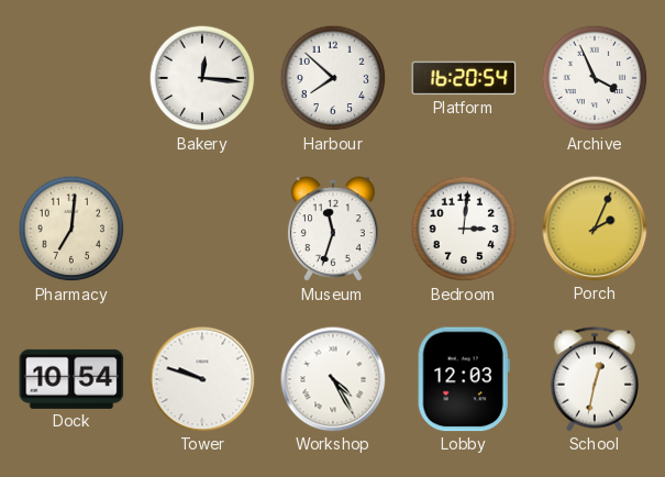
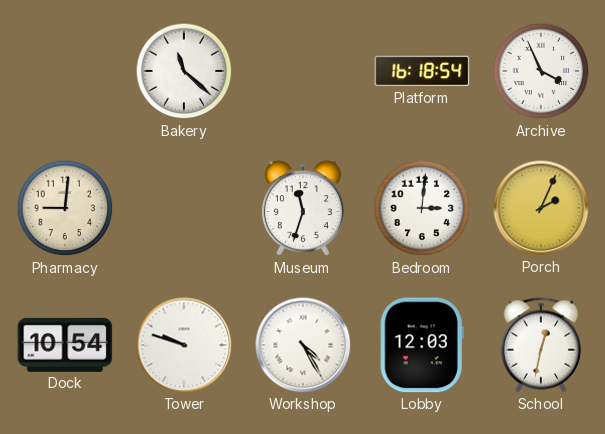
Bakery: 12:16 -> 11:22
Harbour: 7:52 -> none
Platform: 16:20 -> 16:18
Pharmacy: 7:01 -> 9:01
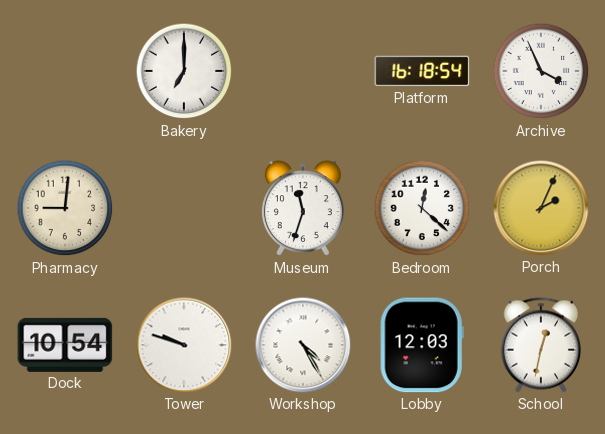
Bakery: 11:22 -> 7:00
Bedroom: 3:01 -> 12:22
